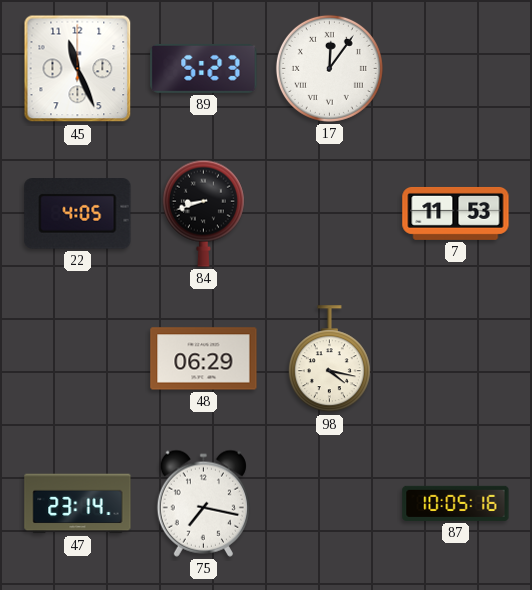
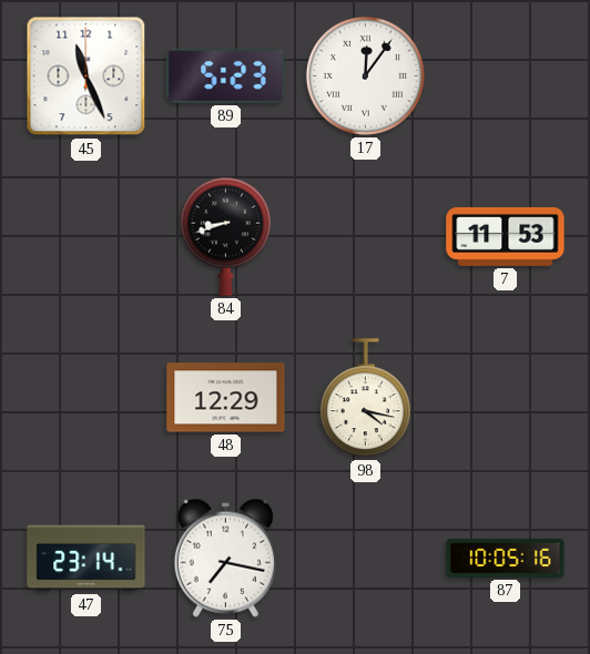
22: 4:05 -> none
48: 06:29 -> 12:29
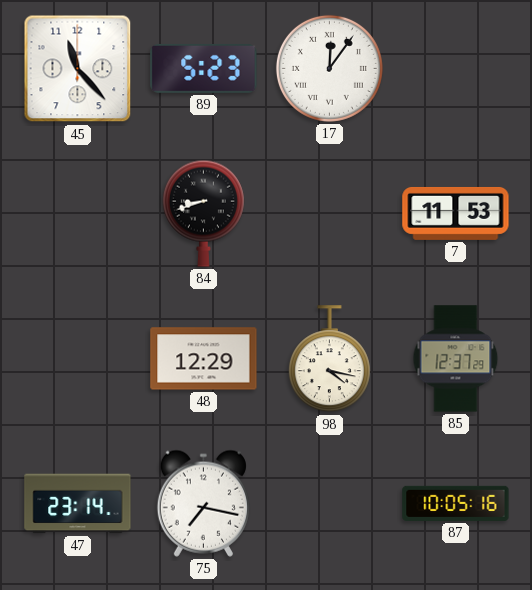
45: 11:26 -> 11:23
85: none -> 12:37
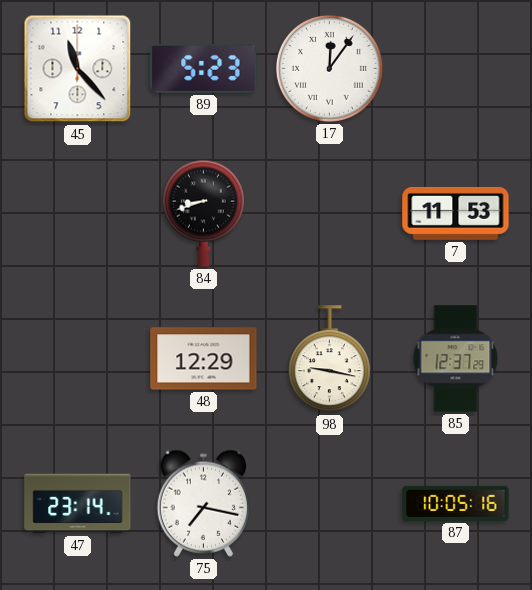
98: 4:17 -> 9:17
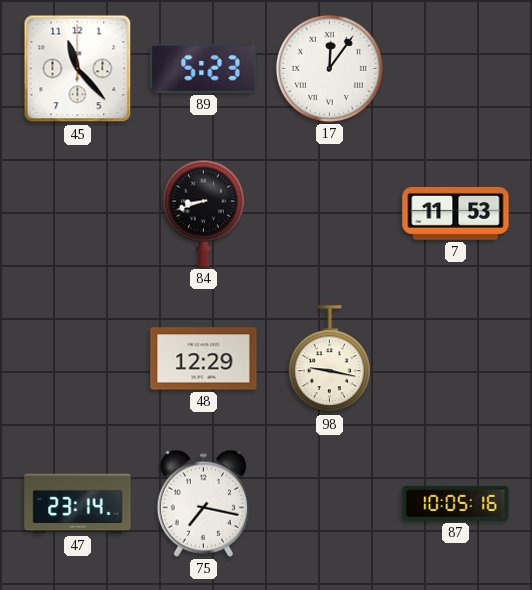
85: 12:37 -> none
